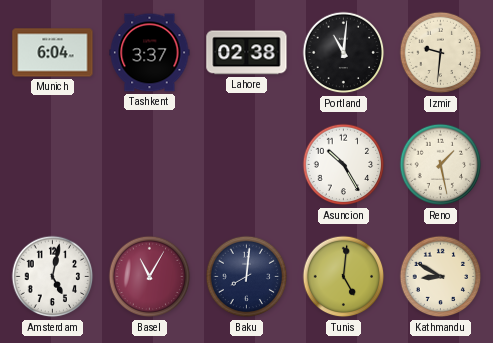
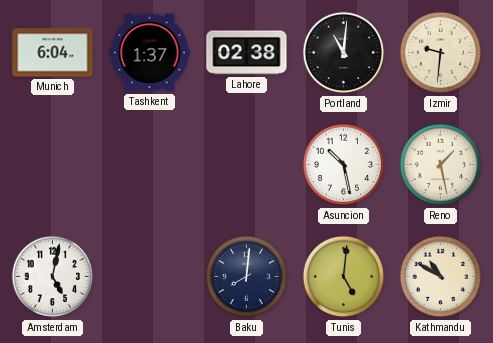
Tashkent: 3:37 -> 1:37
Asuncion: 10:25 -> 10:28
Basel: 11:05 -> none
Kathmandu: 8:50 -> 10:50
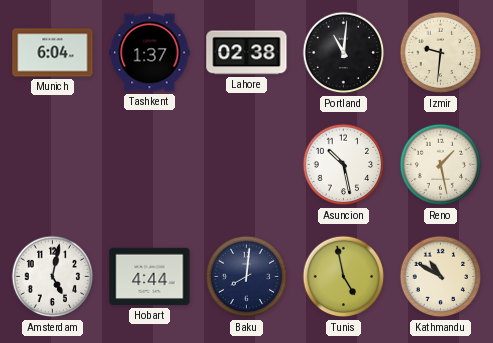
Hobart: none -> 4:44
Tunis: 5:01 -> 4:58
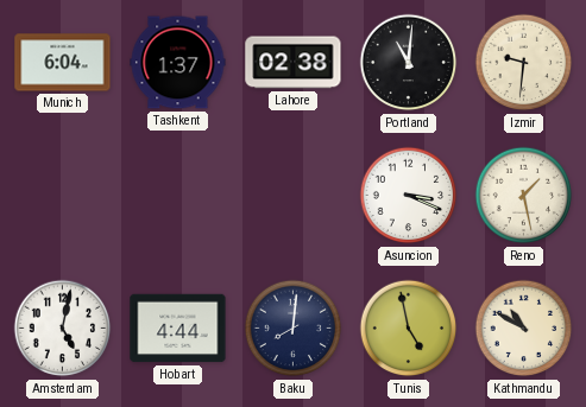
Asuncion: 10:28 -> 3:19
